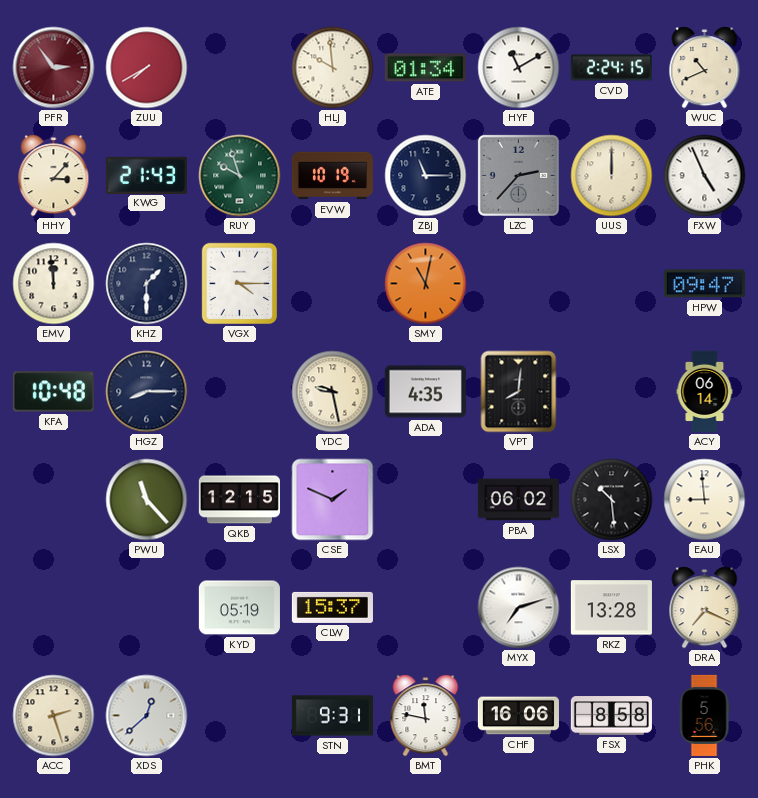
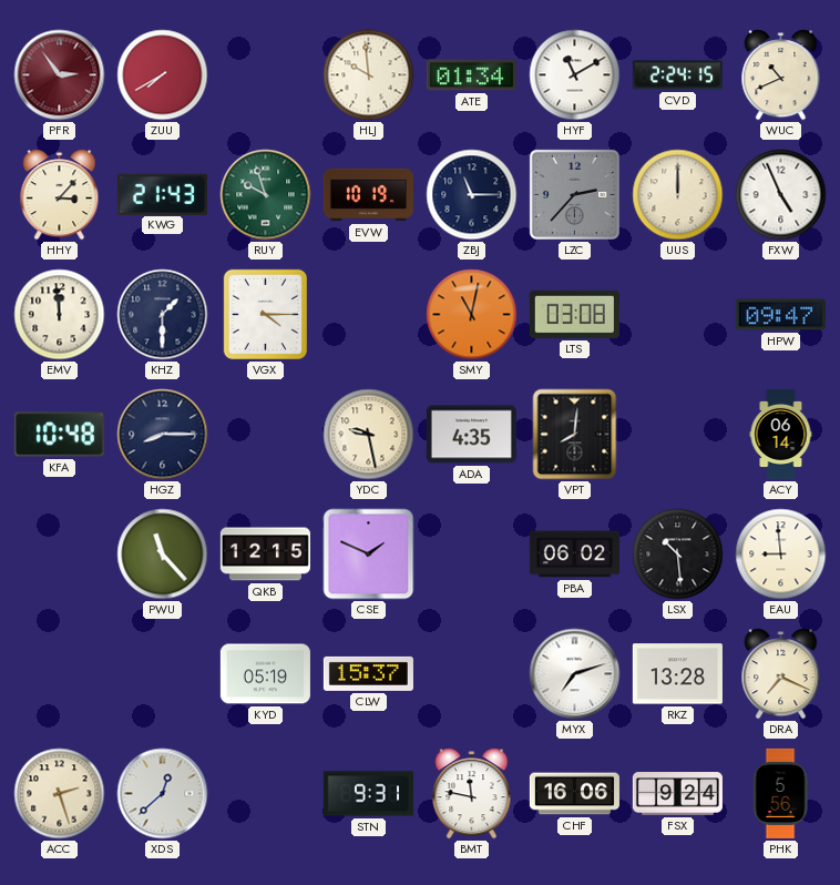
LTS: none -> 03:08
FSX: 8:58 -> 9:24
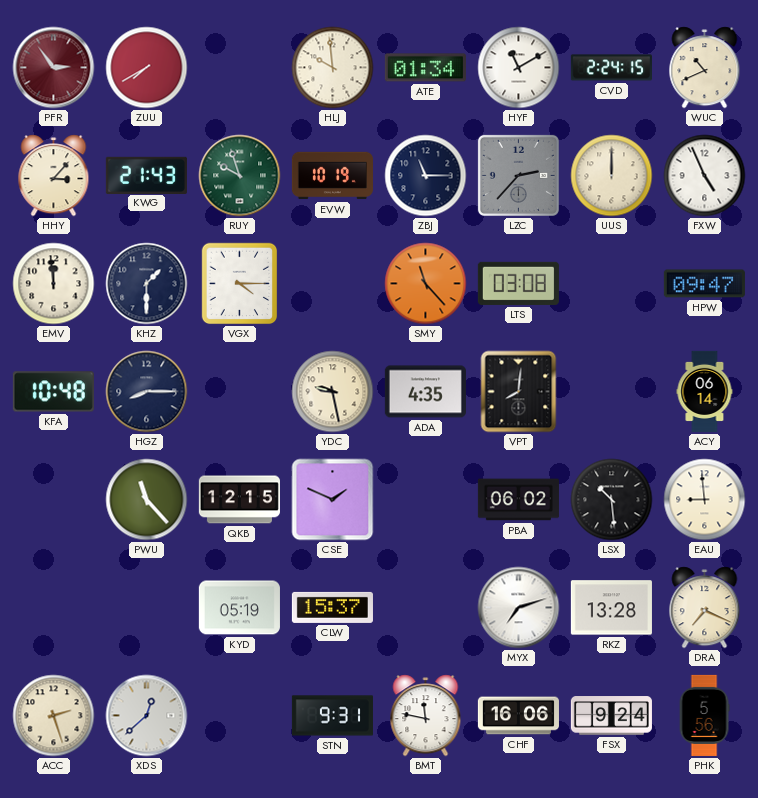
SMY: 11:02 -> 11:23
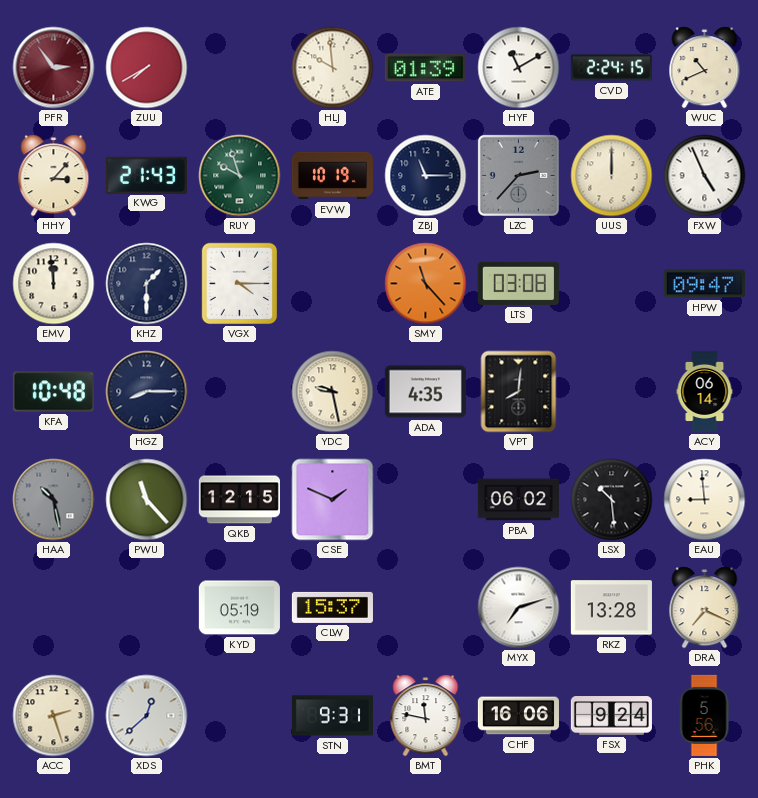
ATE: 01:34 -> 01:39
HAA: none -> 10:28
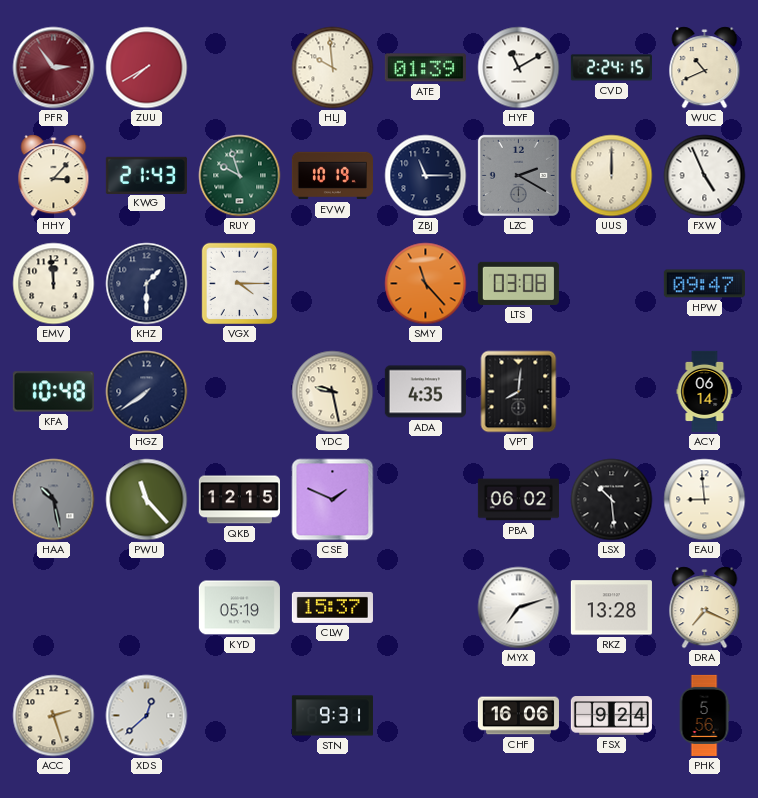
LZC: 2:37 -> 2:20
HGZ: 8:15 -> 7:39
BMT: 11:47 -> none
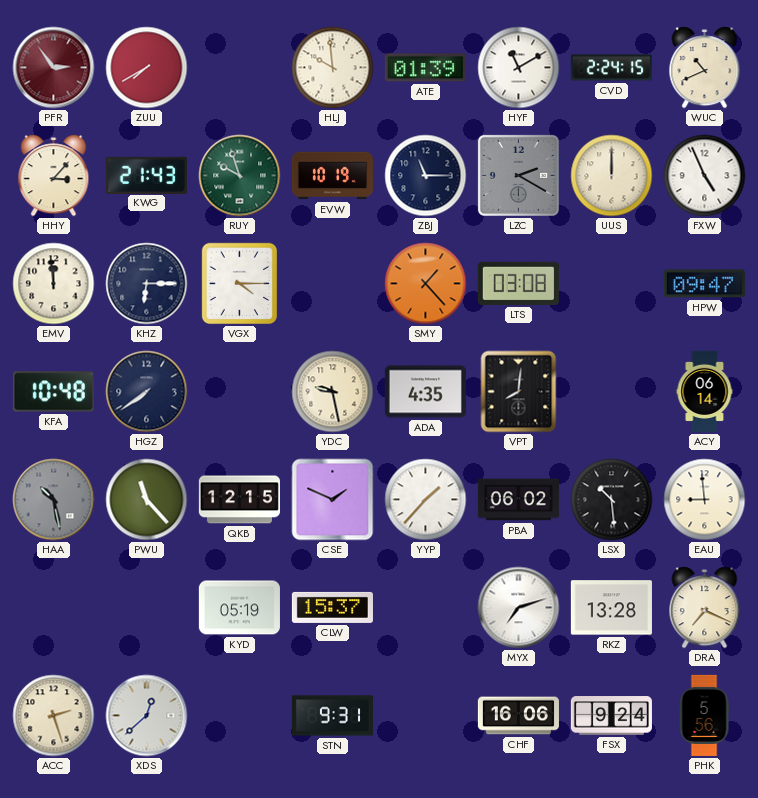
KHZ: 1:30 -> 6:15
SMY: 11:23 -> 1:23
YYP: none -> 1:37
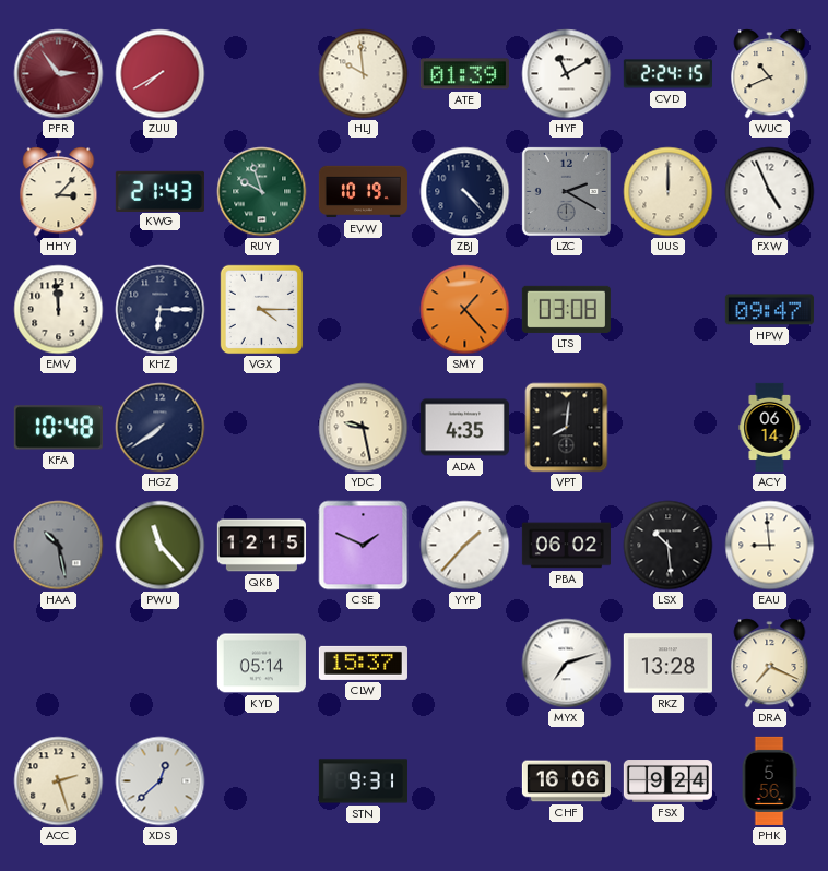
ZBJ: 11:15 -> 4:23
KYD: 05:19 -> 05:14
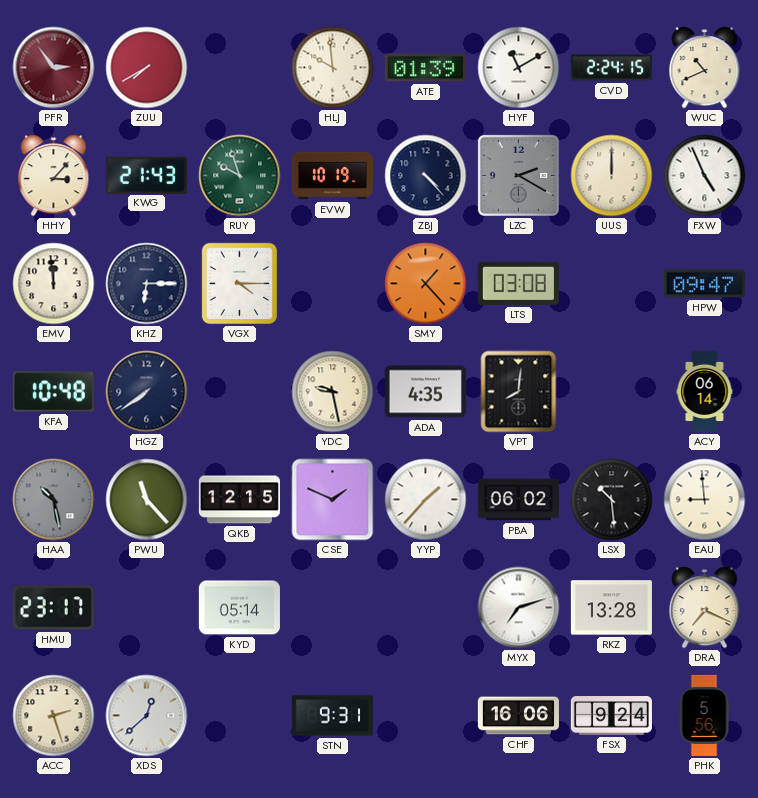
HMU: none -> 23:17
CLW: 15:37 -> none
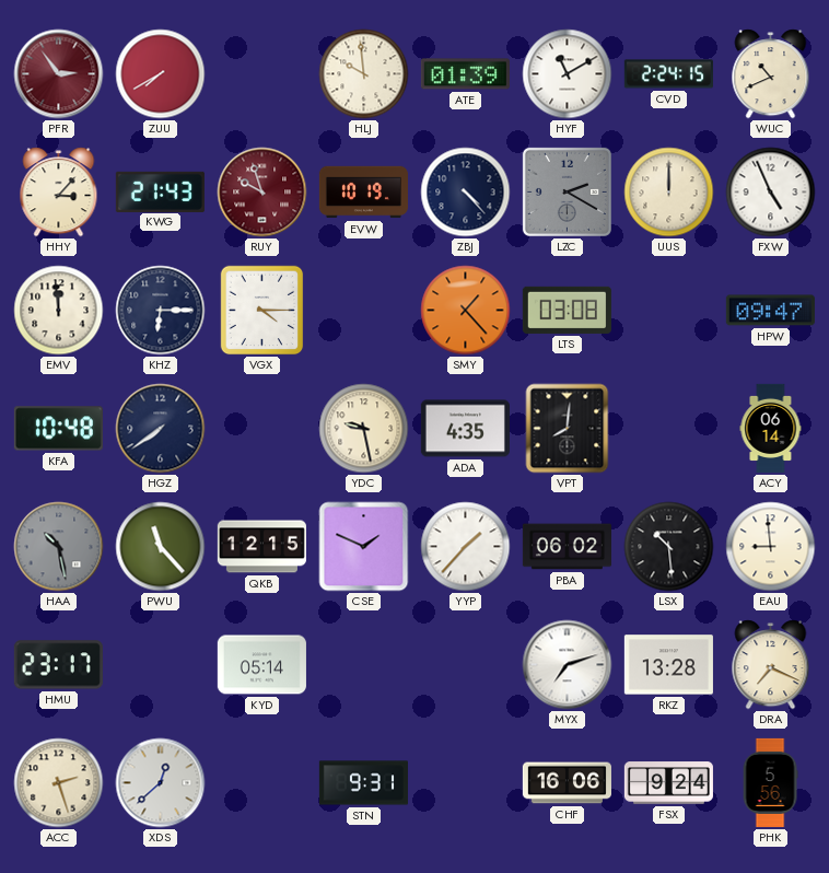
RUY dial: green -> burgundy
